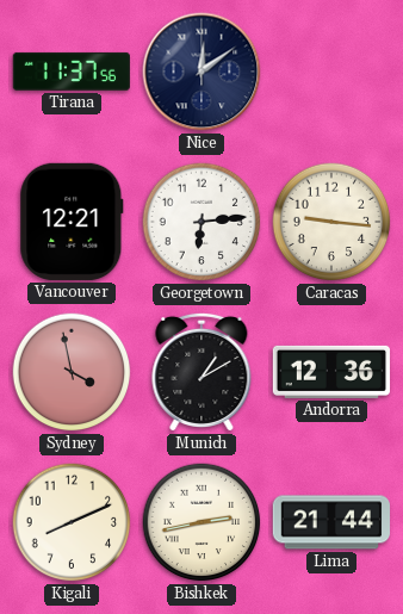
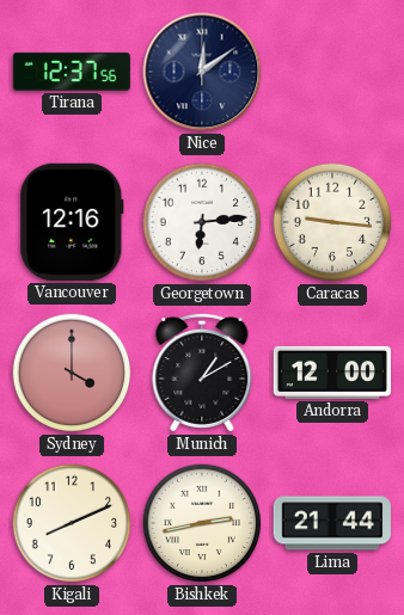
Tirana: 11:37 -> 12:37
Vancouver: 12:21 -> 12:16
Sydney: 3:58 -> 4:00
Andorra: 12:36 -> 12:00
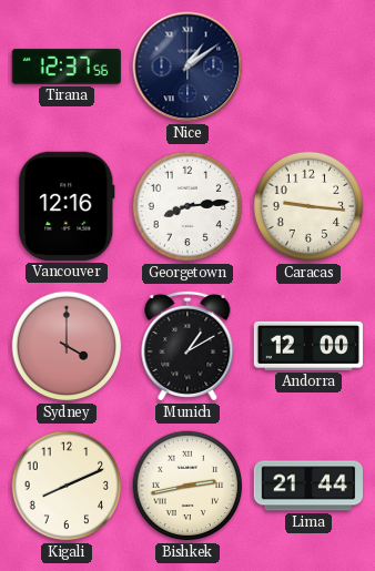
Nice: 12:09 -> 1:09
Georgetown: 6:14 -> 8:14
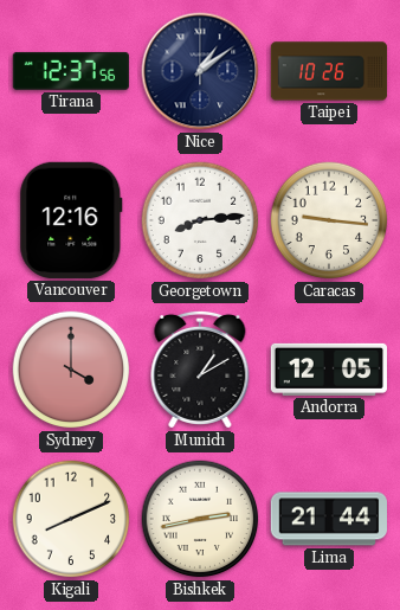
Taipei: none -> 10:26
Andorra: 12:00 -> 12:05
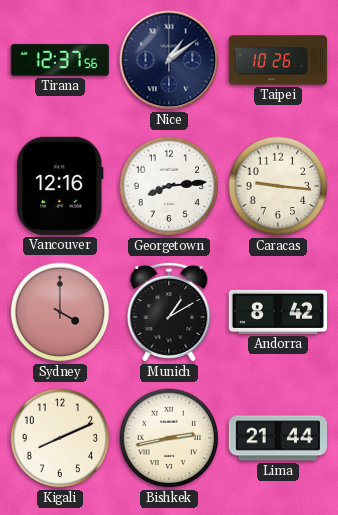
Andorra: 12:05 -> 8:42
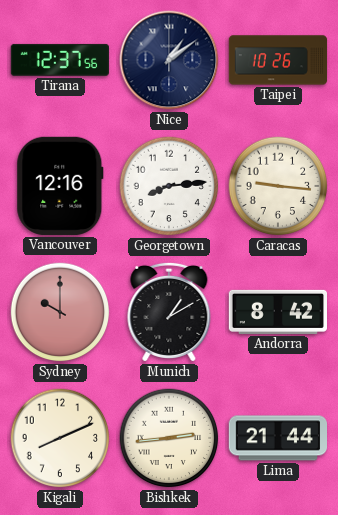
Sydney: 4:00 -> 10:00
Bishkek: 2:43 -> 2:44
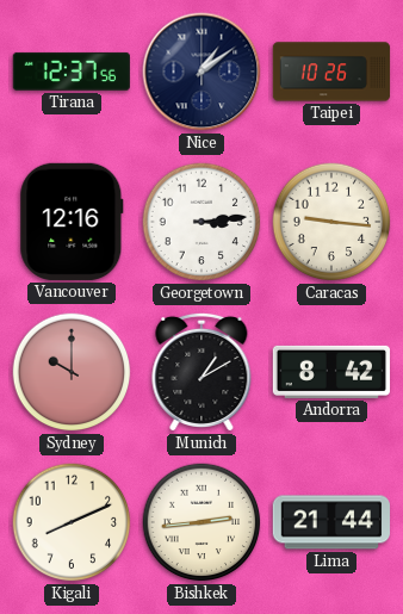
Georgetown: 8:14 -> 3:14
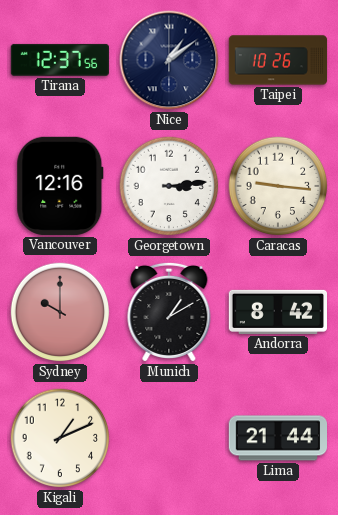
Kigali: 8:11 -> 1:11
Bishkek: 2:44 -> none
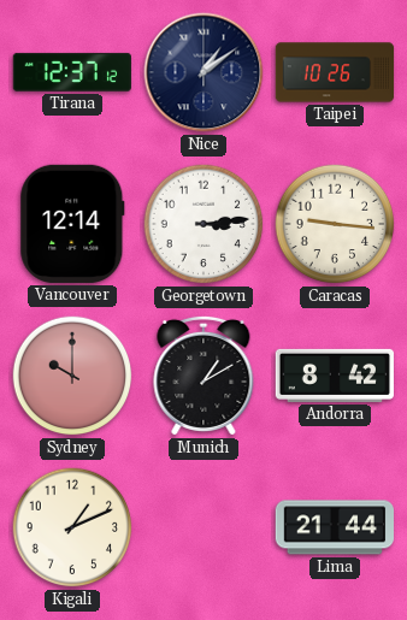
Tirana: 12:37:56 -> 12:37:12
Vancouver: 12:16 -> 12:14
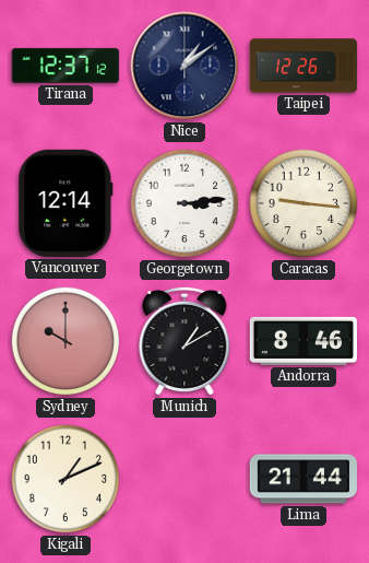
Taipei: 10:26 -> 12:26
Andorra: 8:42 -> 8:46
